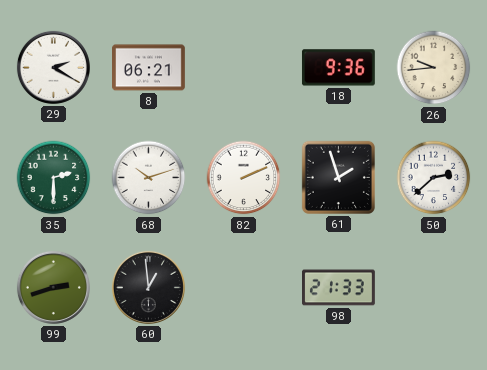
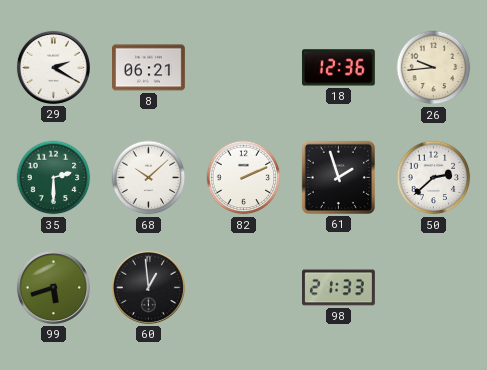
18: 9:36 -> 12:36
68: 10:12 -> 10:08
99: 2:42 -> 5:42
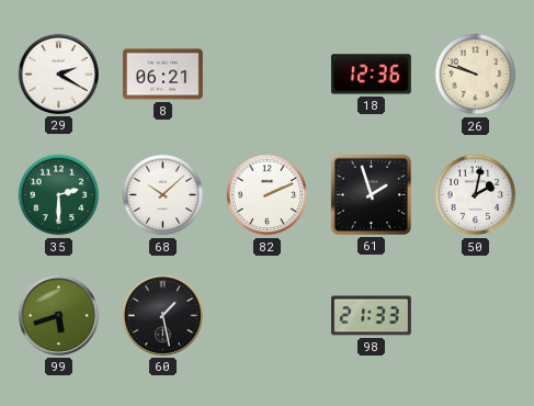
26: 9:44 -> 9:48
50: 2:38 -> 2:02
60: 12:59 -> 1:28
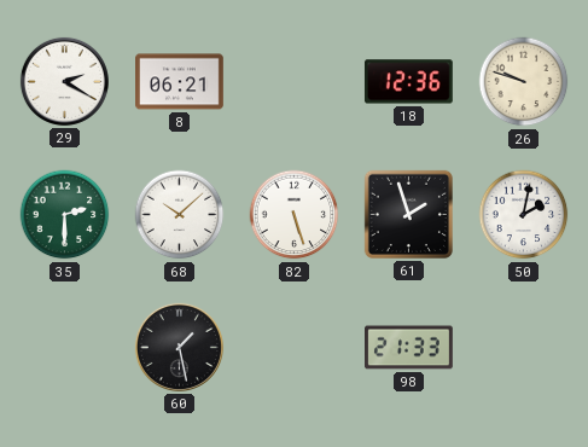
82: 2:11 -> 5:27
99: 5:42 -> none
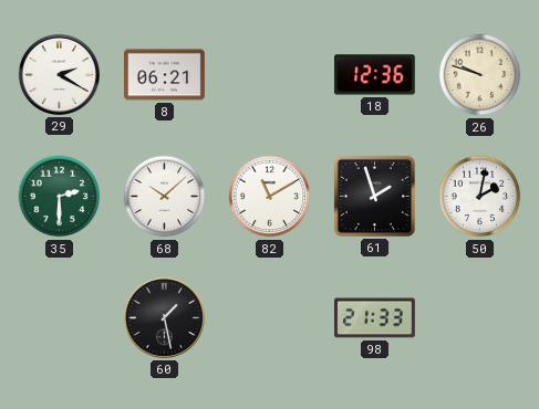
82: 5:27 -> 11:10
